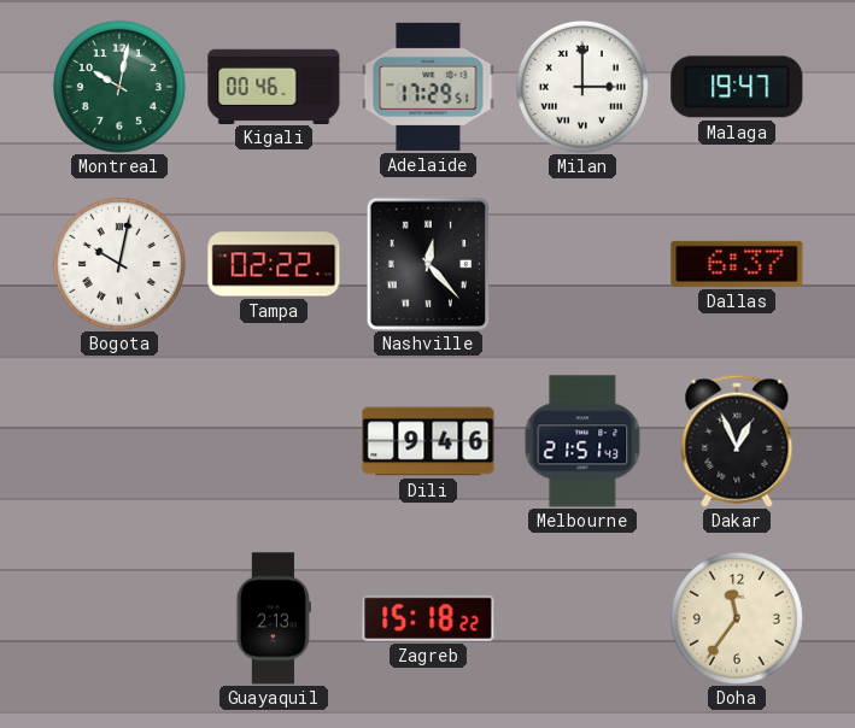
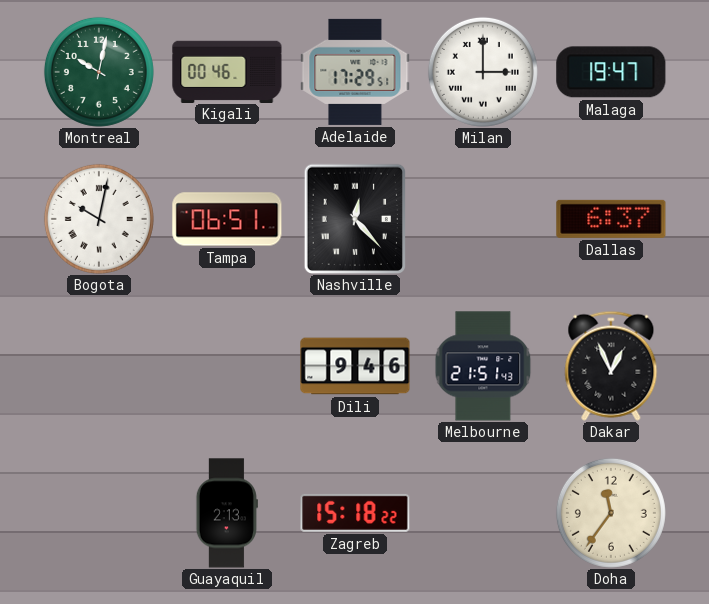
Tampa: 02:22 -> 06:51
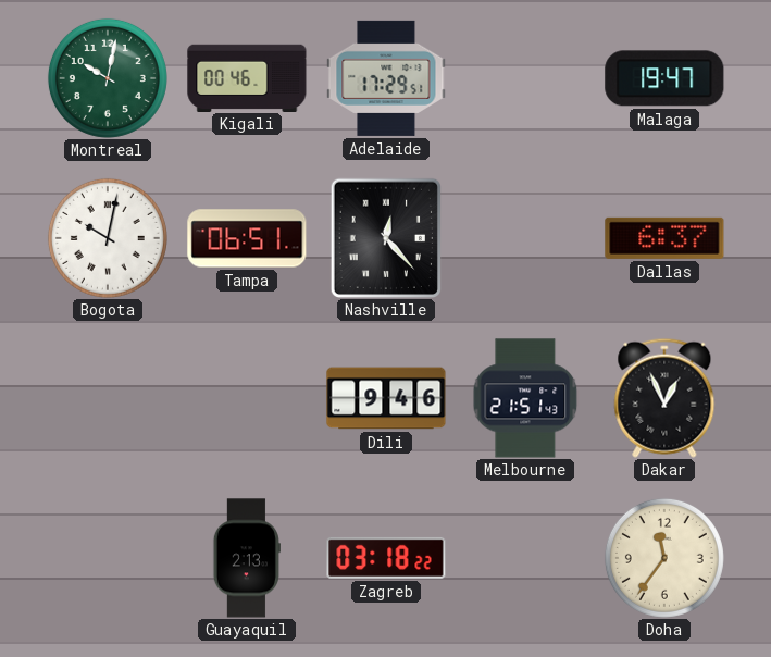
Milan: 3:00 -> none
Zagreb: 15:18 -> 03:18
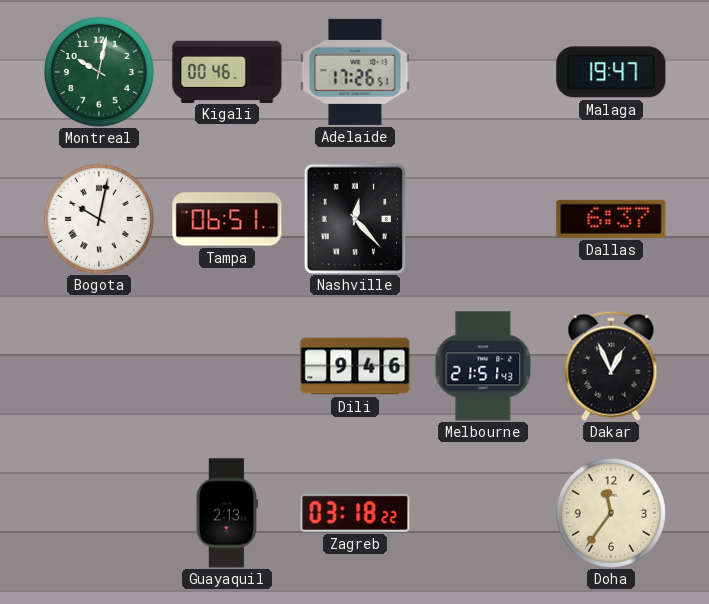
Adelaide: 17:29 -> 17:26
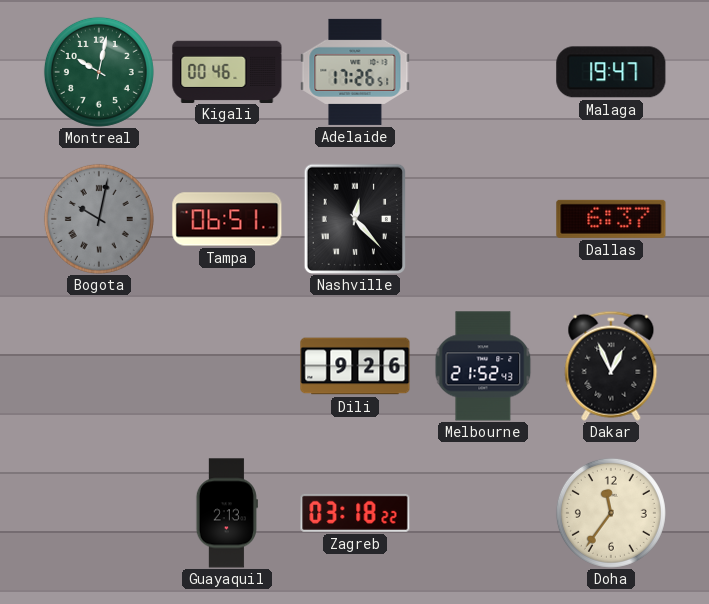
Bogota dial: white -> grey
Dili: 9:46 -> 9:26
Melbourne: 21:51 -> 21:52
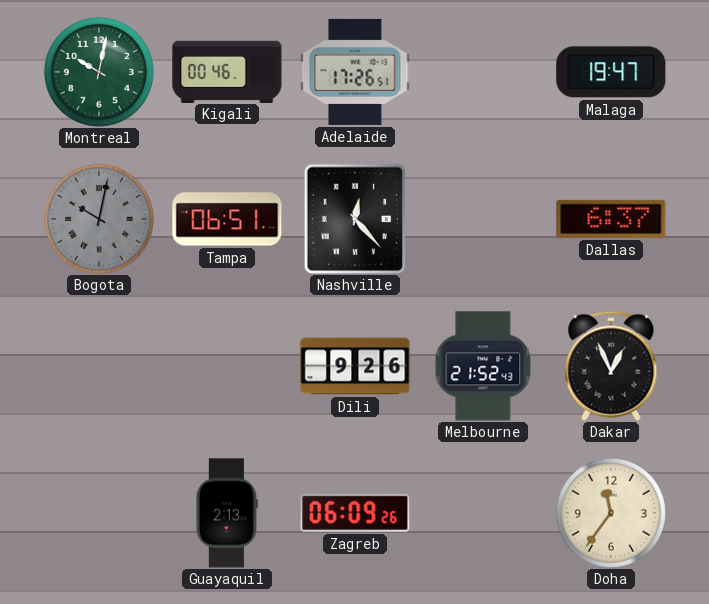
Zagreb: 03:18 -> 06:09
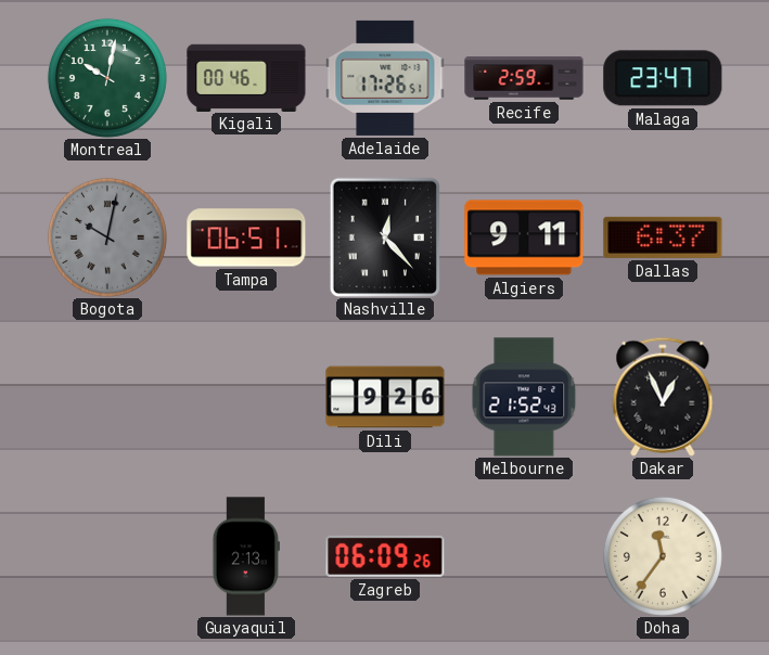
Recife: none -> 2:59
Malaga: 19:47 -> 23:47
Algiers: none -> 9:11
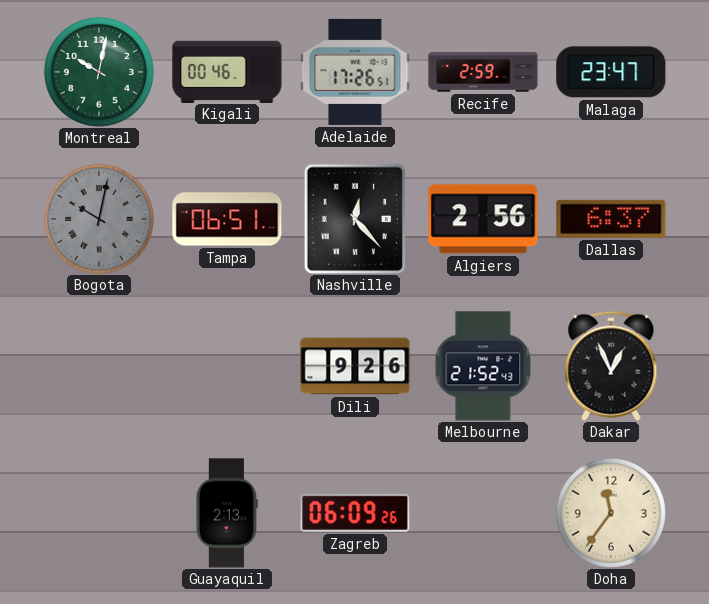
Algiers: 9:11 -> 2:56
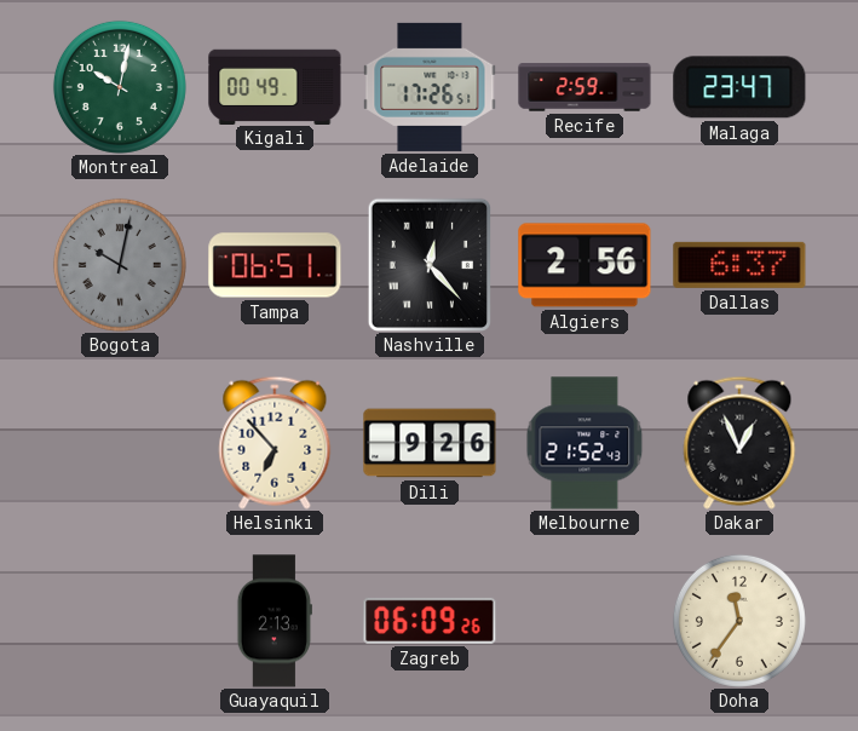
Kigali: 00:46 -> 00:49
Helsinki: none -> 6:53
